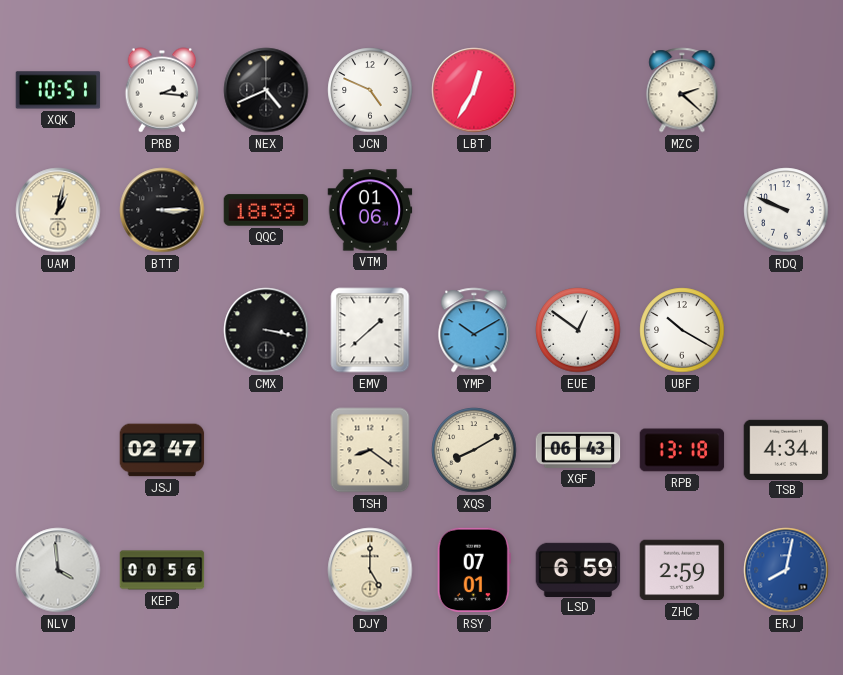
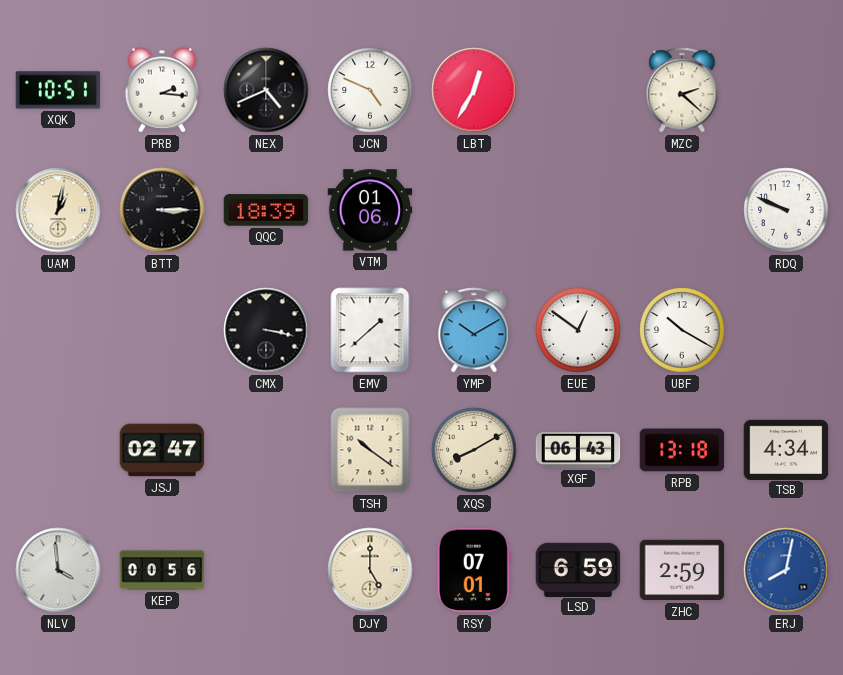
TSH: 8:21 -> 10:21
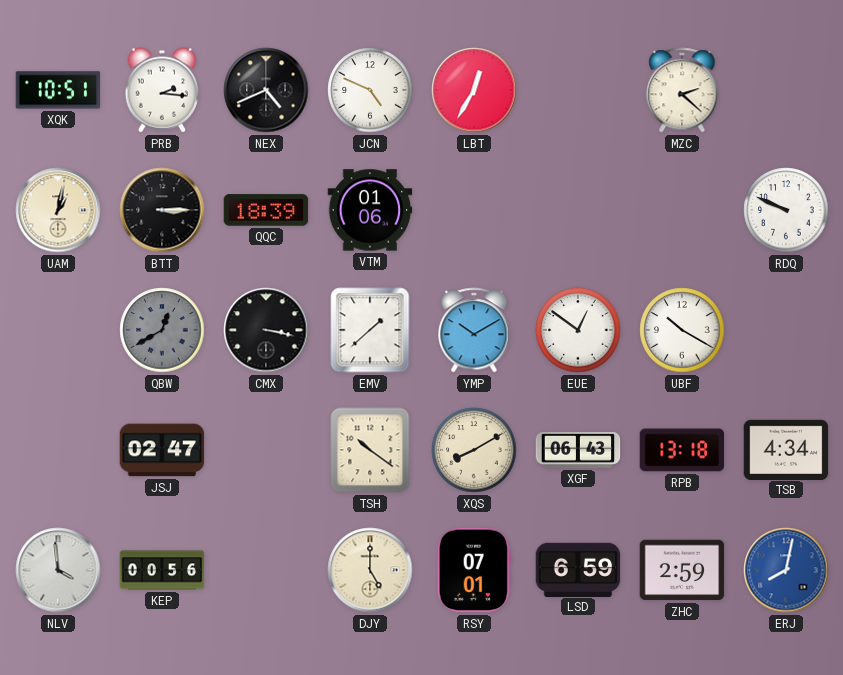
QBW: none -> 12:40
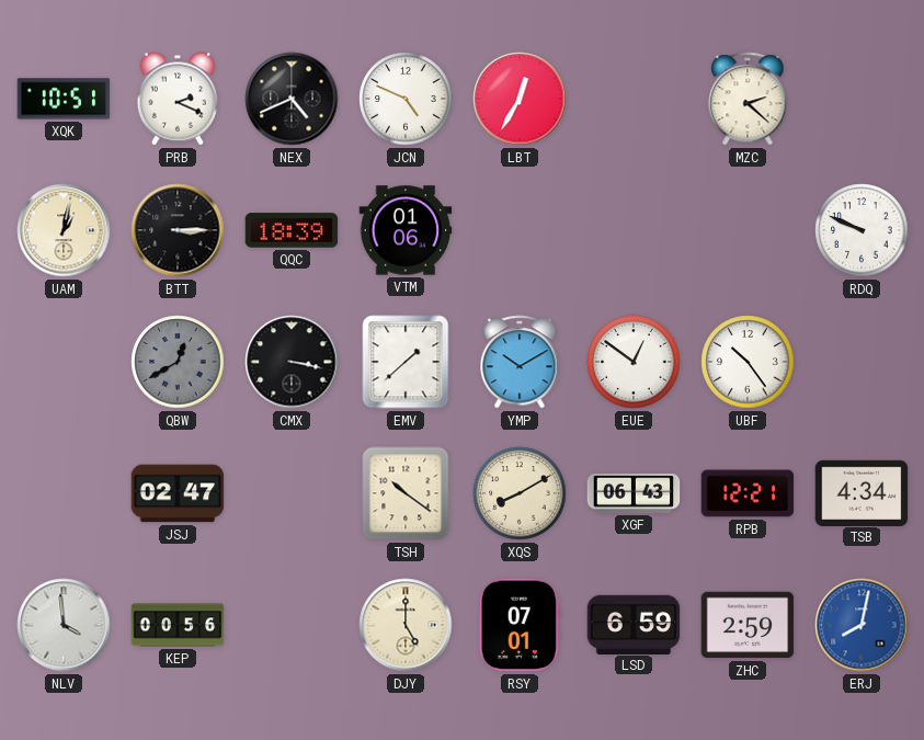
PRB: 2:16 -> 2:19
UBF: 10:20 -> 10:24
RPB: 13:18 -> 12:21
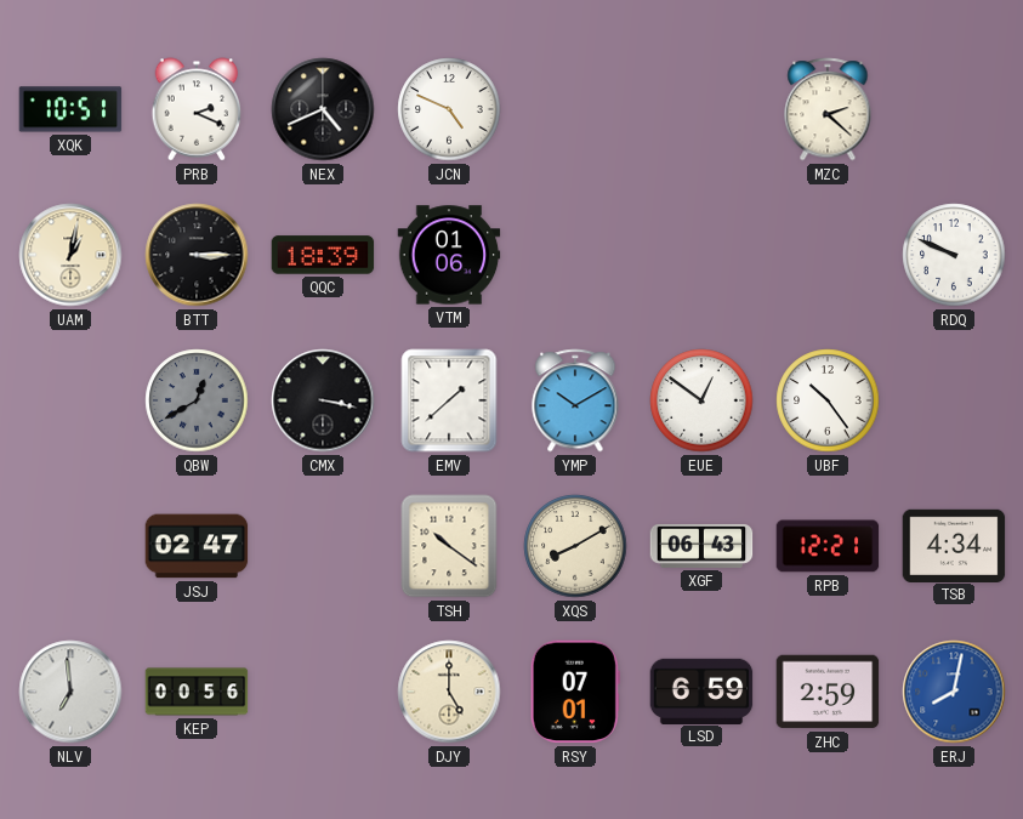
LBT: 12:35 -> none
NLV: 3:59 -> 6:59
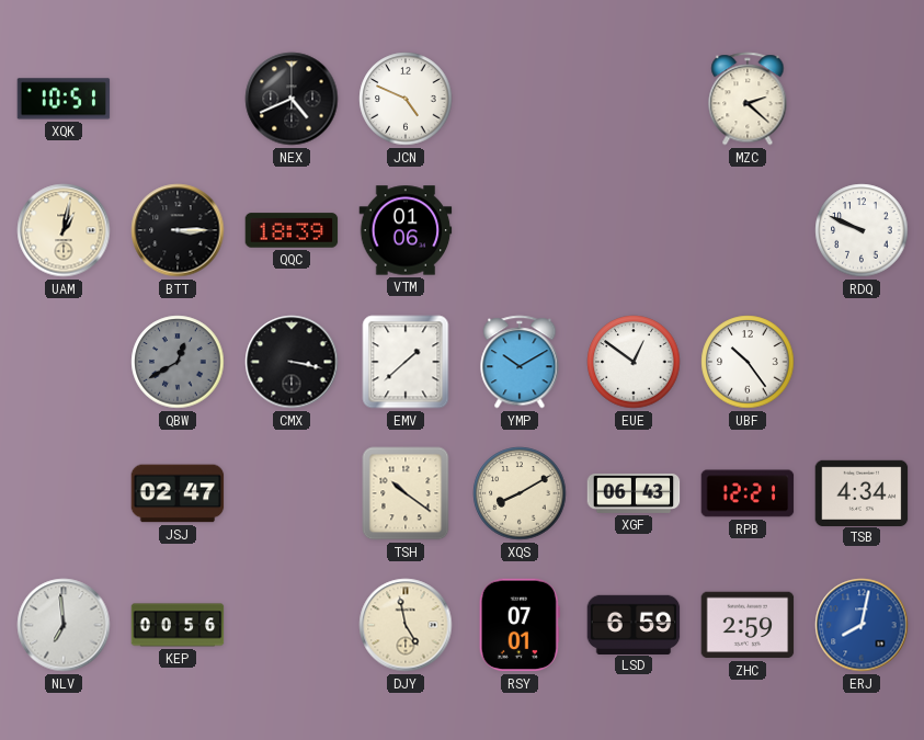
PRB: 2:19 -> none
DJY: 5:00 -> 4:58
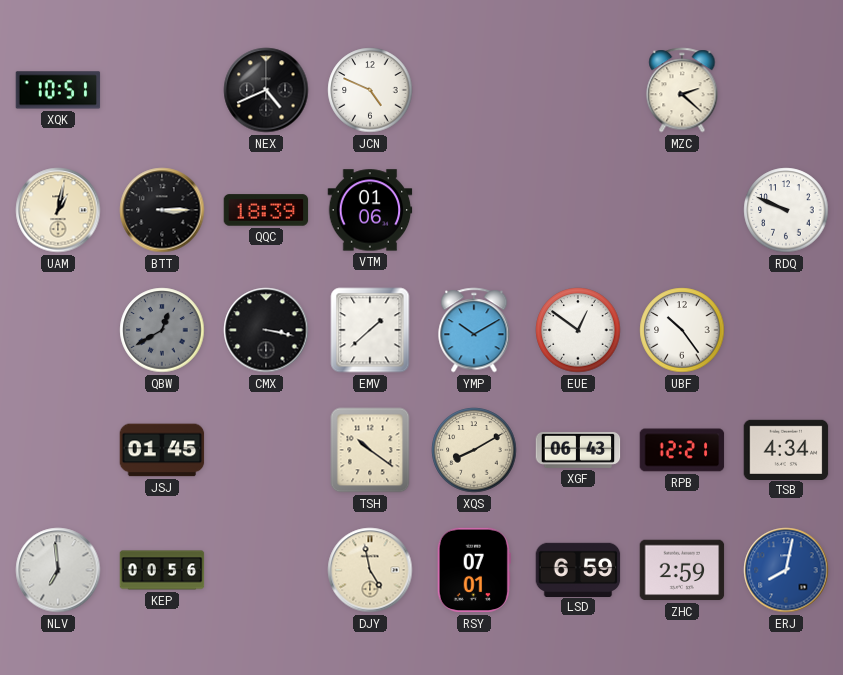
JSJ: 02:47 -> 01:45
